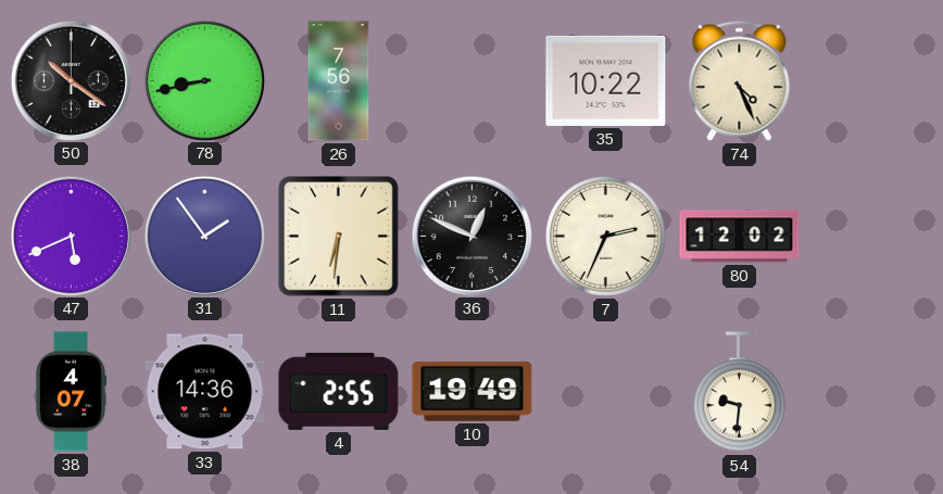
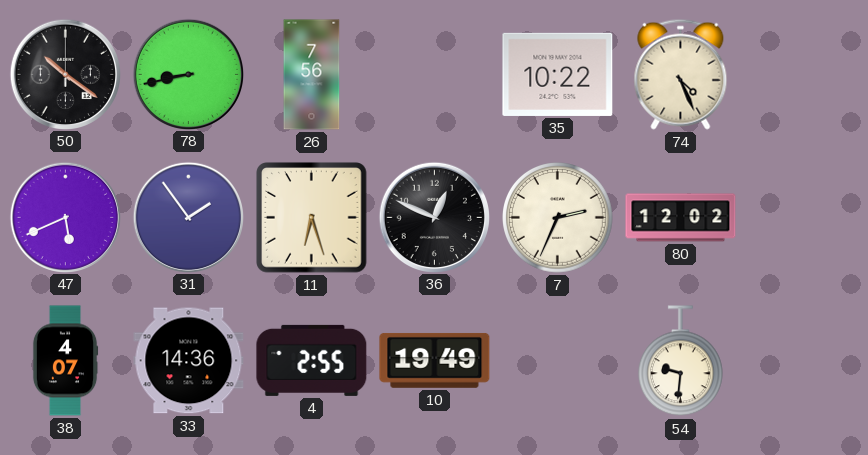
11: 6:31 -> 6:27
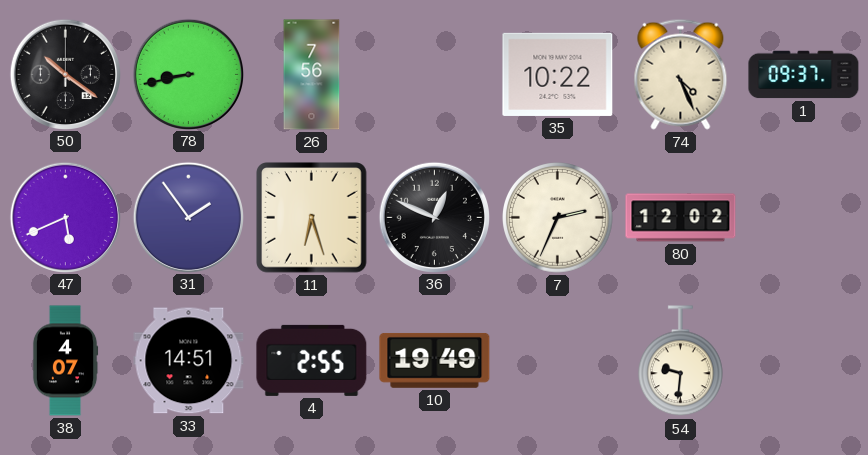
1: none -> 09:37
33: 14:36 -> 14:51
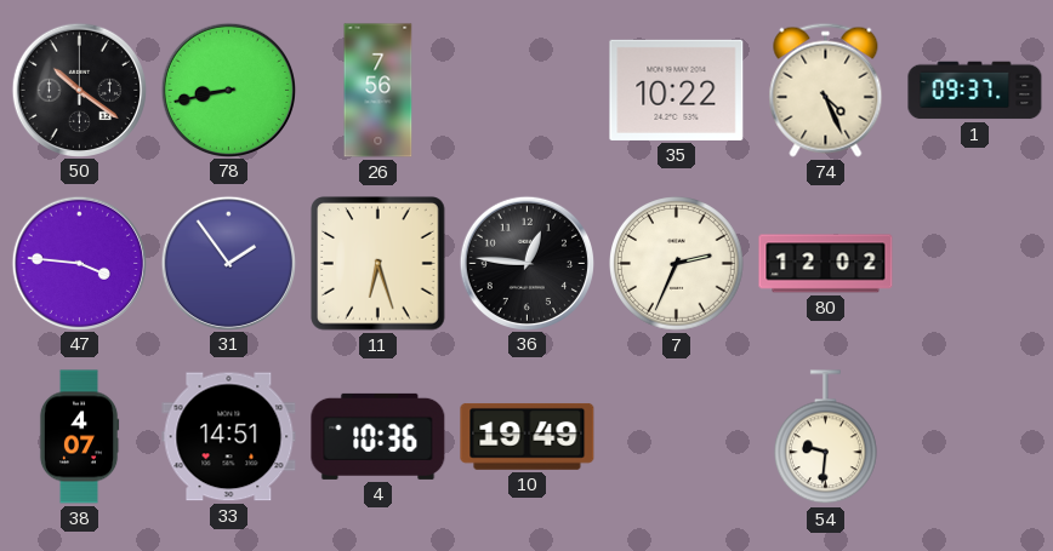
47: 5:41 -> 3:46
36: 12:49 -> 12:46
4: 2:55 -> 10:36
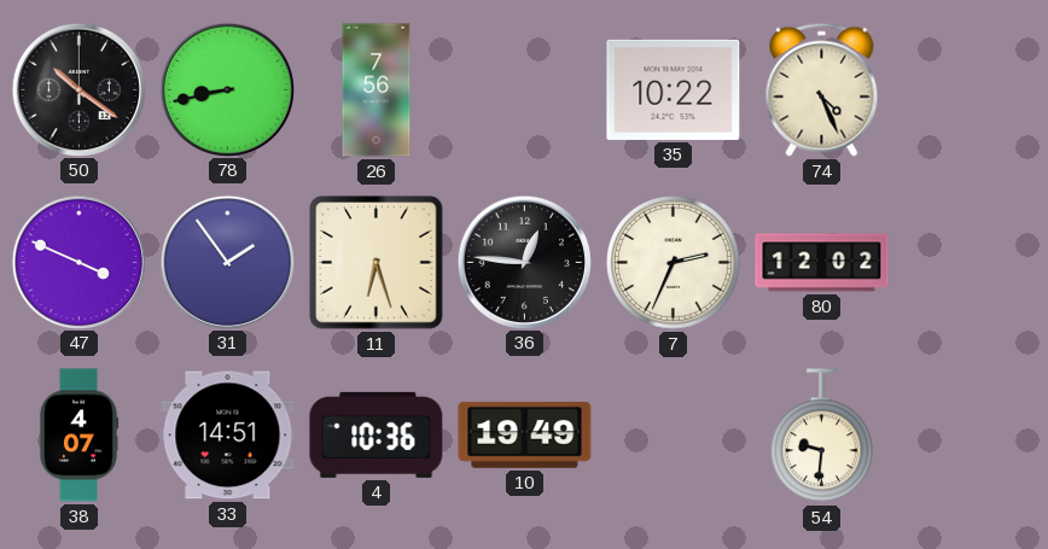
1: 09:37 -> none
47: 3:46 -> 3:49
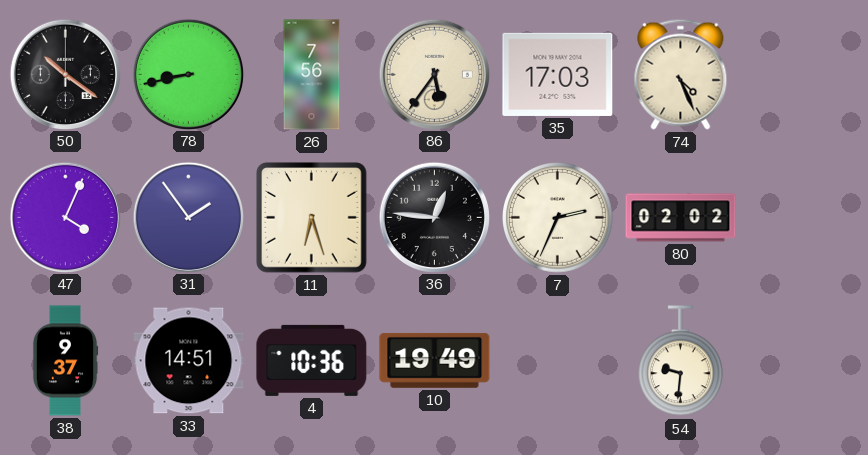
86: none -> 5:36
35: 10:22 -> 17:03
47: 3:49 -> 4:04
80: 12:02 -> 02:02
38: 4:07 -> 9:37
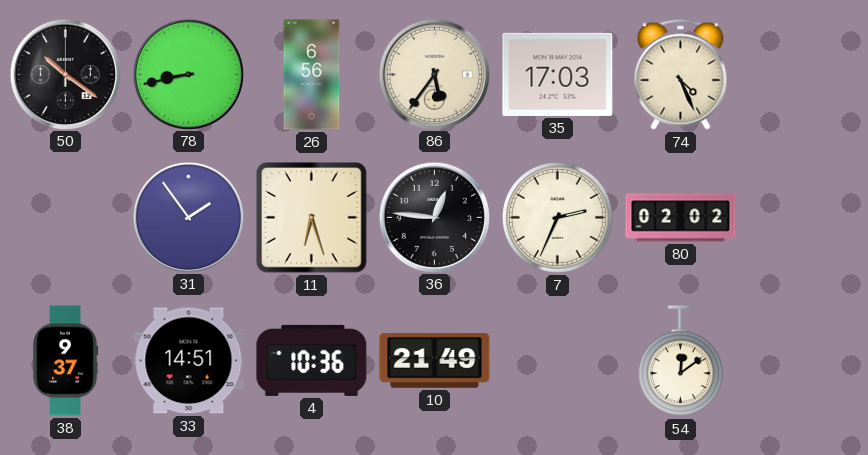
26: 7:56 -> 6:56
47: 4:04 -> none
10: 19:49 -> 21:49
54: 9:31 -> 12:09
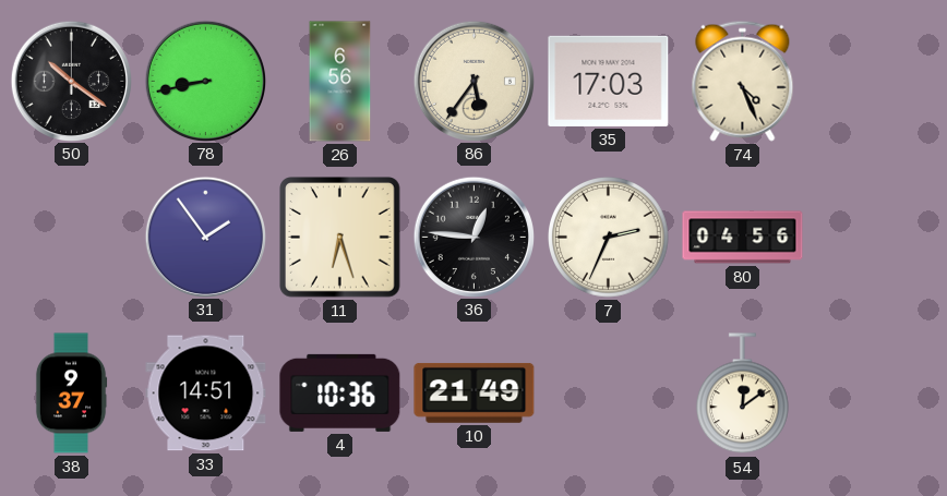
80: 02:02 -> 04:56
